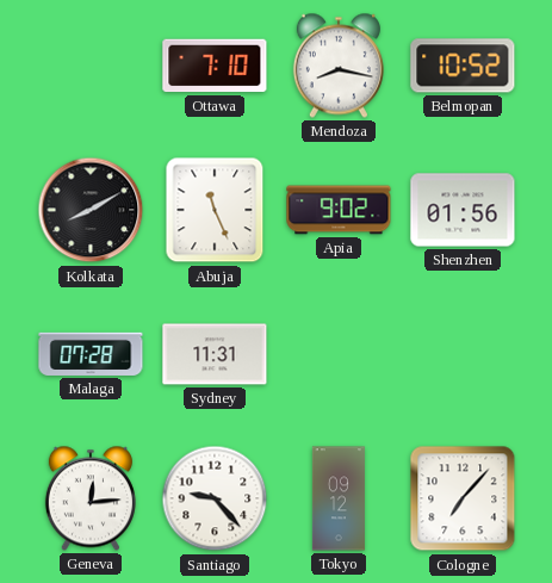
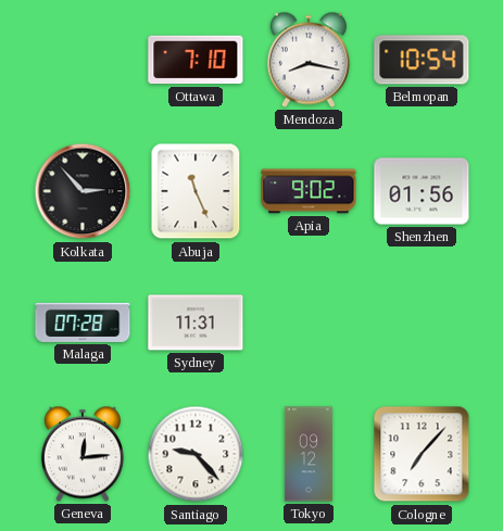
Belmopan: 10:52 -> 10:54
Kolkata: 8:10 -> 2:53
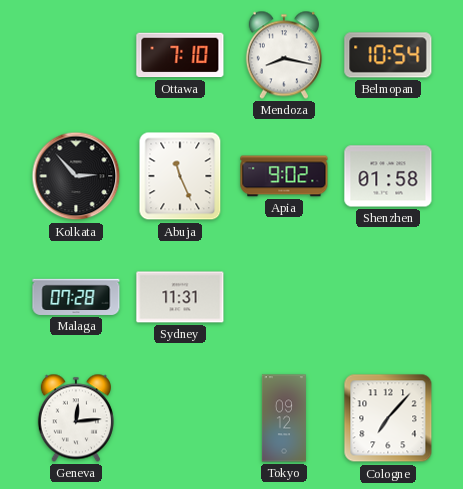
Shenzhen: 01:56 -> 01:58
Santiago: 9:23 -> none
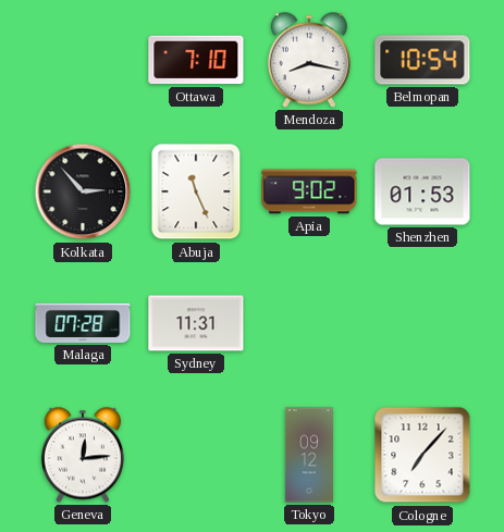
Shenzhen: 01:58 -> 01:53
